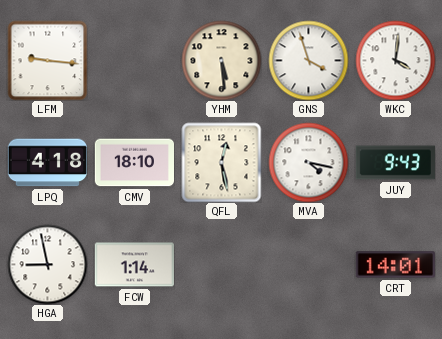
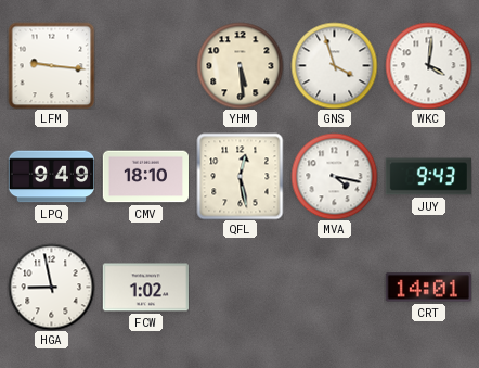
LPQ: 4:18 -> 9:49
FCW: 1:14 -> 1:02
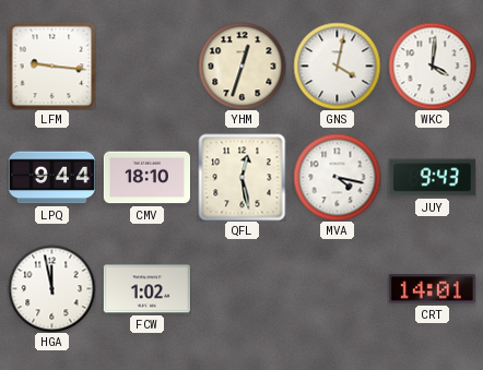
YHM: 5:29 -> 12:33
GNS: 3:57 -> 4:02
LPQ: 9:49 -> 9:44
HGA: 8:58 -> 11:58
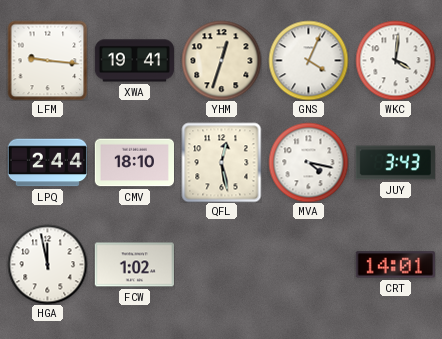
XWA: none -> 19:41
GNS: 4:02 -> 4:04
LPQ: 9:44 -> 2:44
JUY: 9:43 -> 3:43
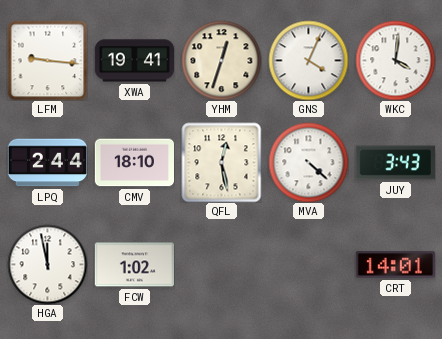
MVA: 4:17 -> 4:22
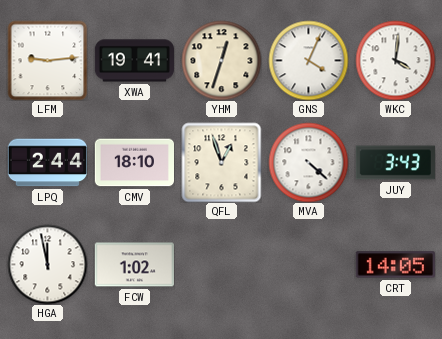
LFM: 9:16 -> 9:14
QFL: 12:28 -> 12:57
CRT: 14:01 -> 14:05
